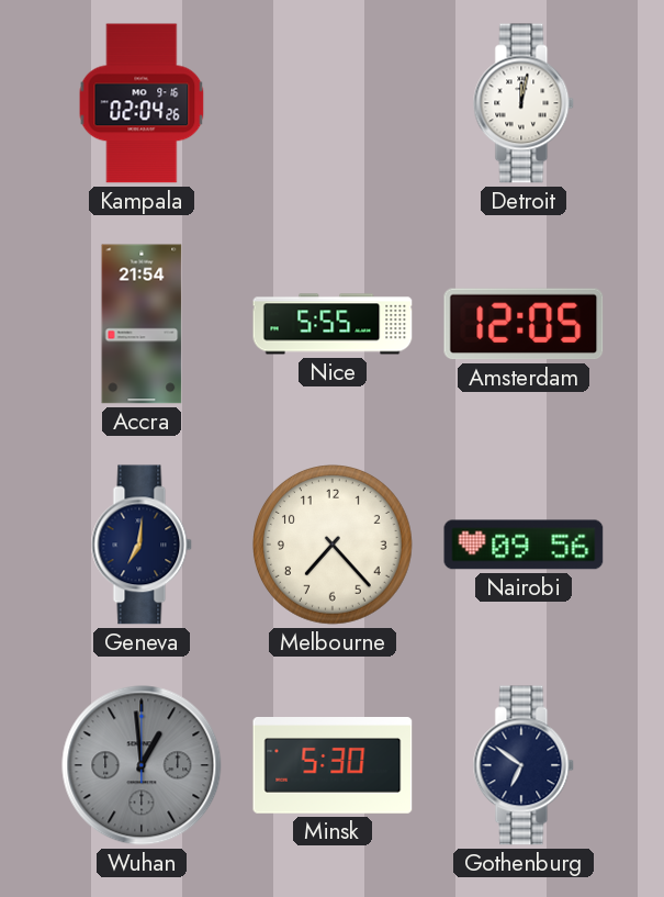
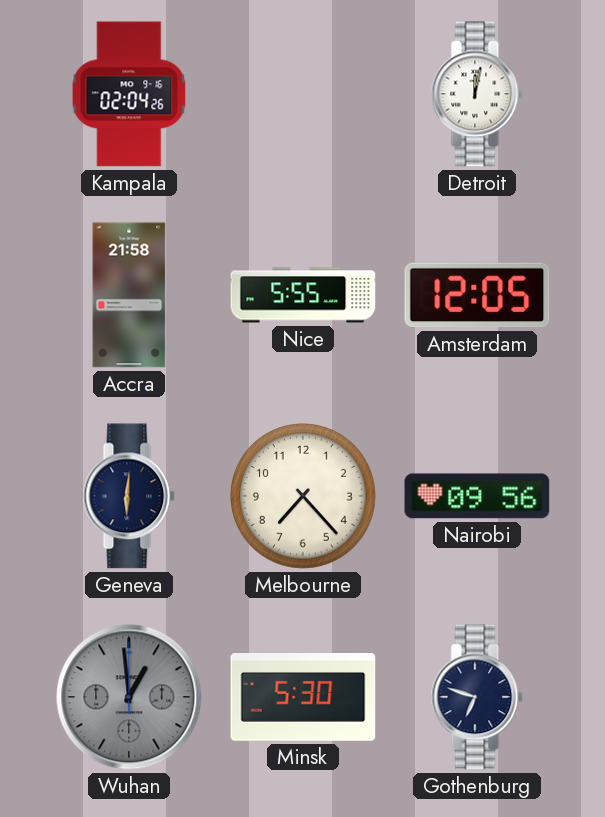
Accra: 21:54 -> 21:58
Geneva: 7:01 -> 6:01
Gothenburg: 6:51 -> 6:48
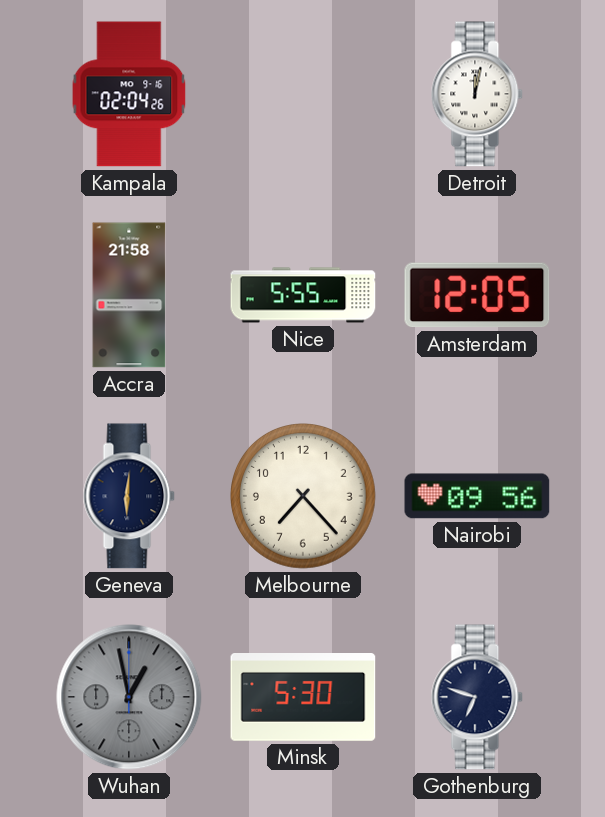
Wuhan: 12:59 -> 12:58
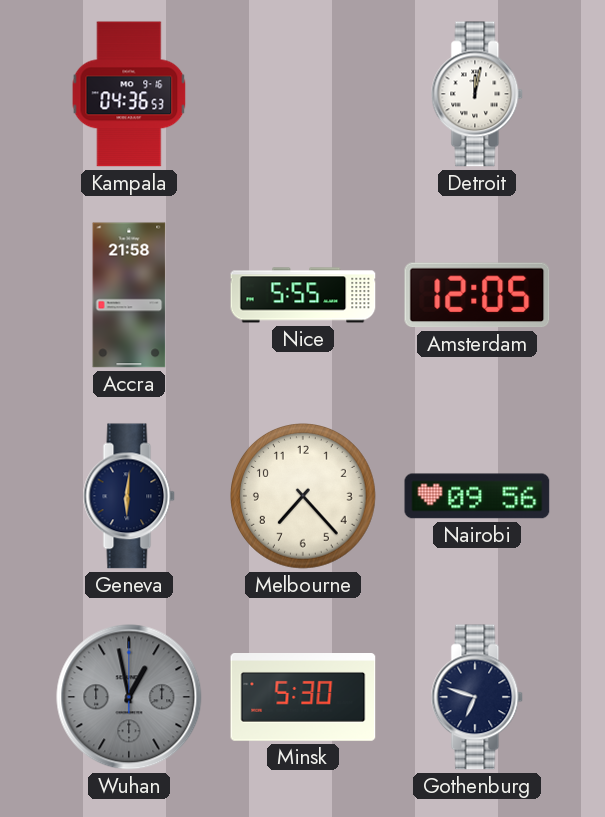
Kampala: 02:04 -> 04:36
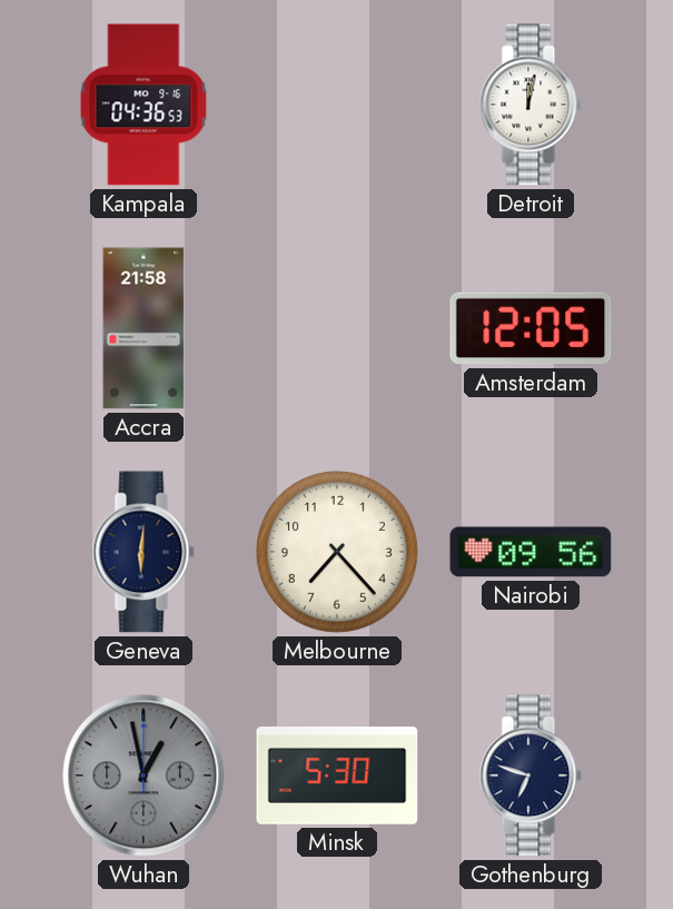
Nice: 5:55 -> none
